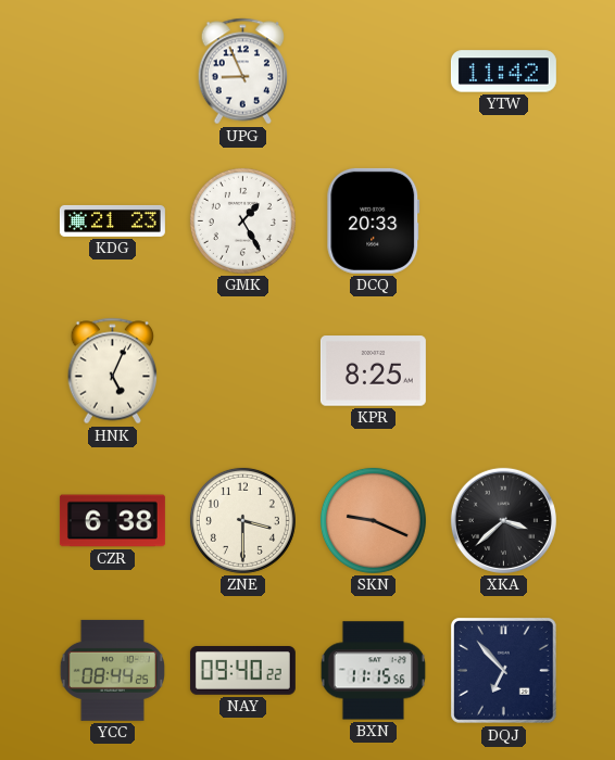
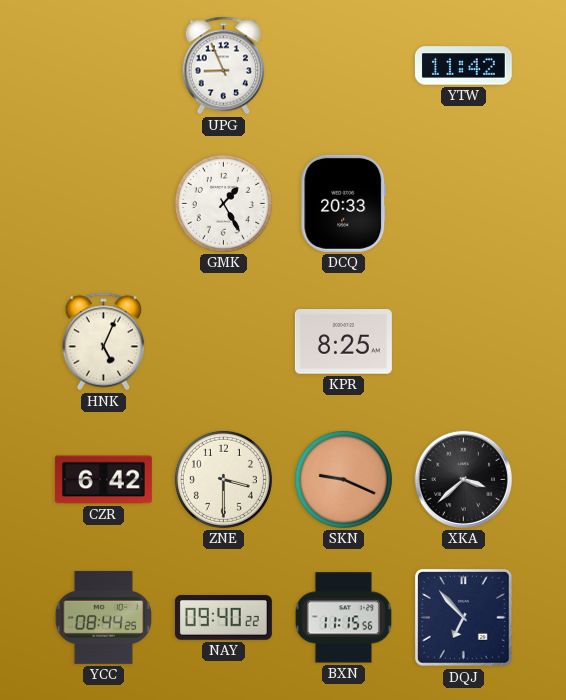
KDG: 21:23 -> none
CZR: 6:38 -> 6:42
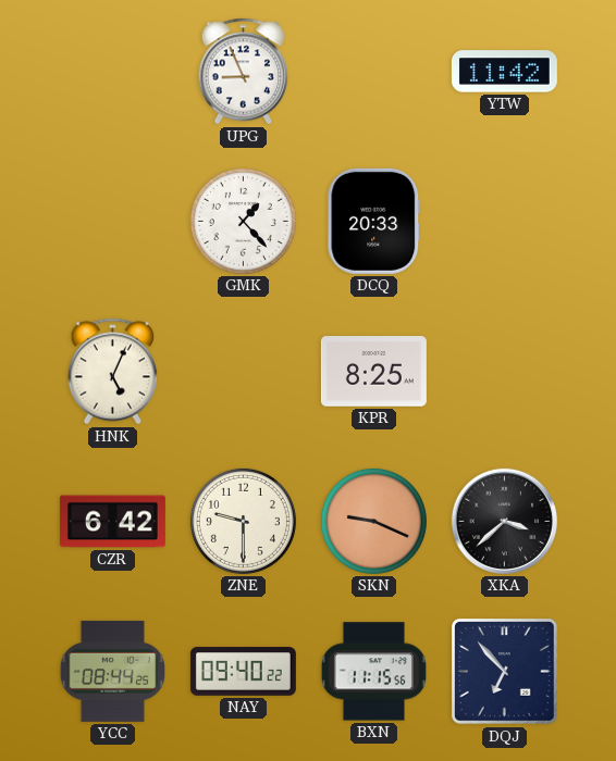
GMK: 1:25 -> 1:23
ZNE: 3:30 -> 9:30
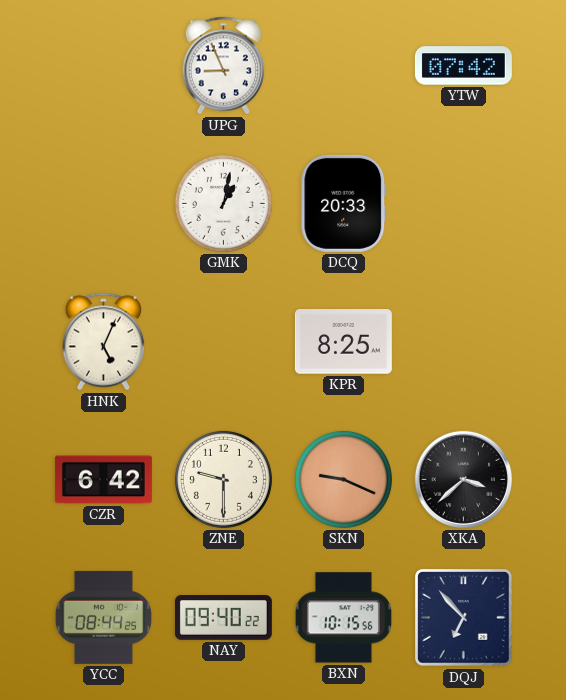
YTW: 11:42 -> 07:42
GMK: 1:23 -> 1:02
BXN: 11:15 -> 10:15
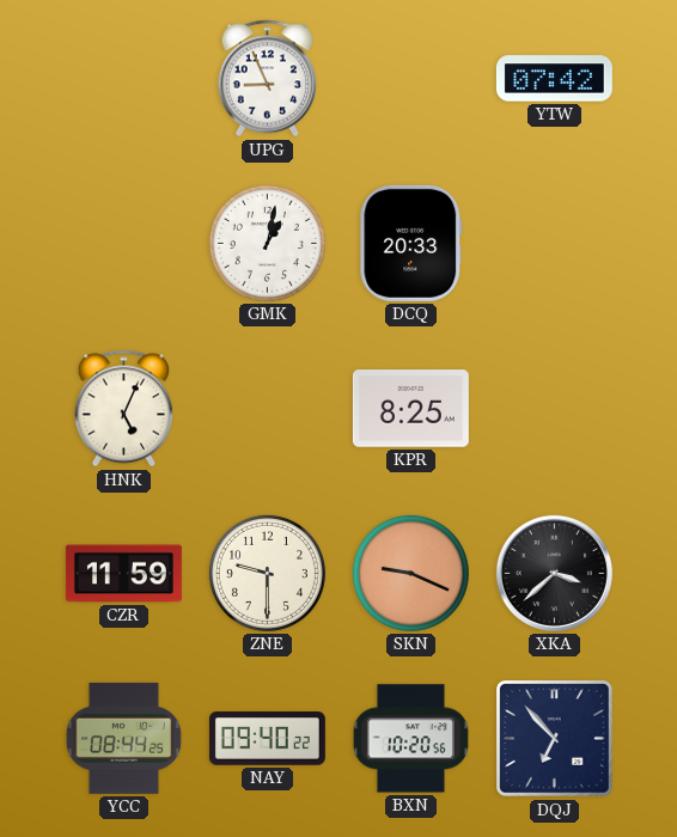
CZR: 6:42 -> 11:59
BXN: 10:15 -> 10:20
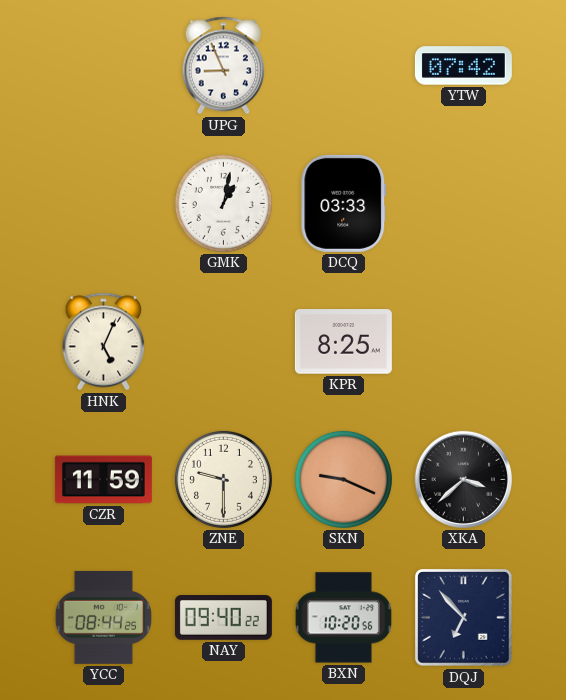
DCQ: 20:33 -> 03:33
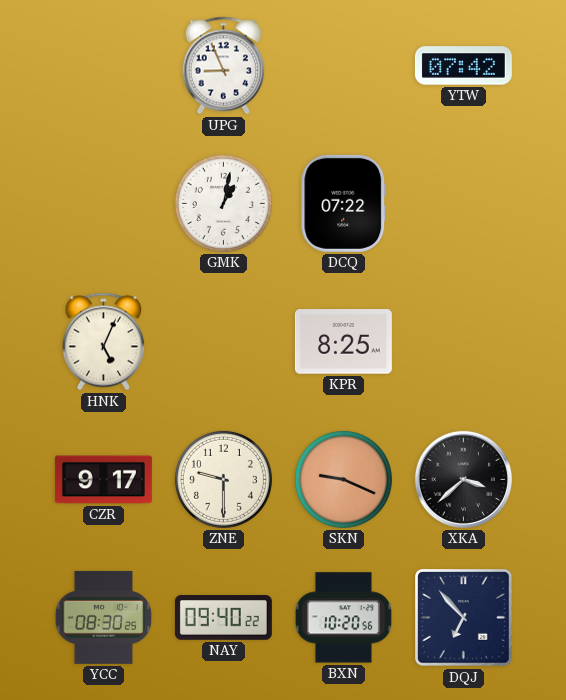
DCQ: 03:33 -> 07:22
CZR: 11:59 -> 9:17
YCC: 08:44 -> 08:30
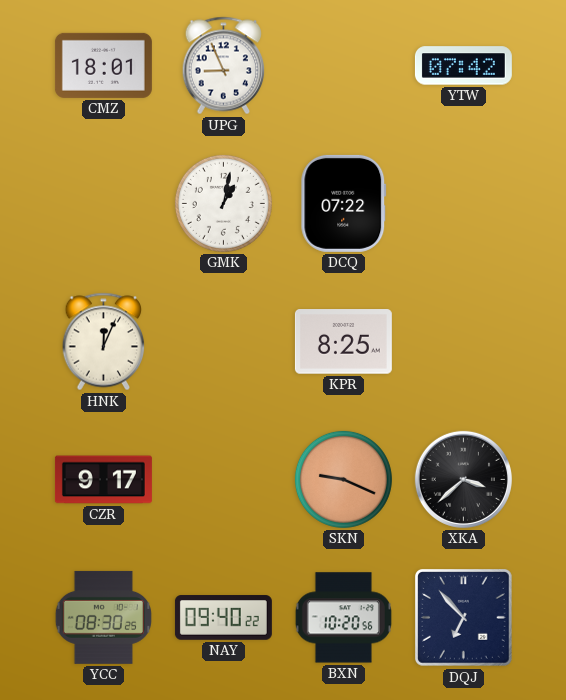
CMZ: none -> 18:01
HNK: 5:04 -> 12:04
ZNE: 9:30 -> none
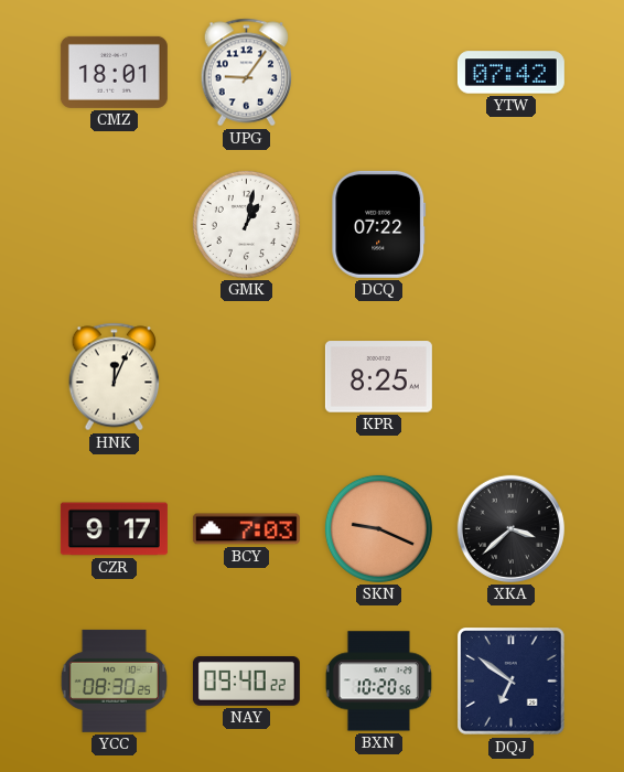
UPG: 8:56 -> 9:06
BCY: none -> 7:03
DQJ: 6:53 -> 6:51
